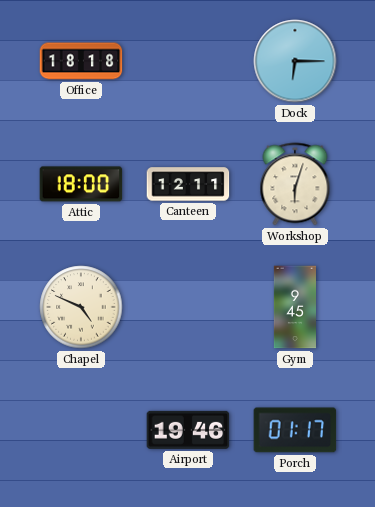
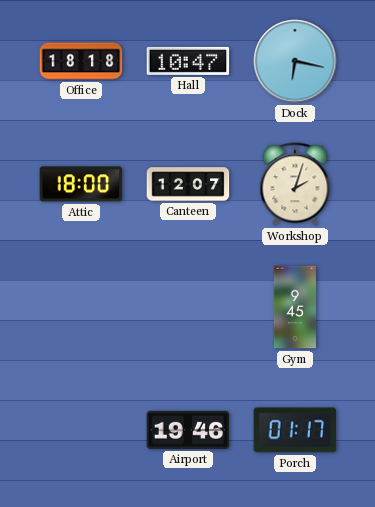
Hall: none -> 10:47
Dock: 6:15 -> 6:17
Canteen: 12:11 -> 12:07
Workshop: 6:03 -> 2:03
Chapel: 4:49 -> none
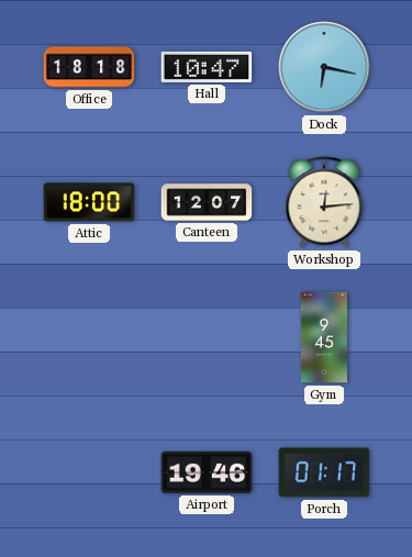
Workshop: 2:03 -> 12:14
